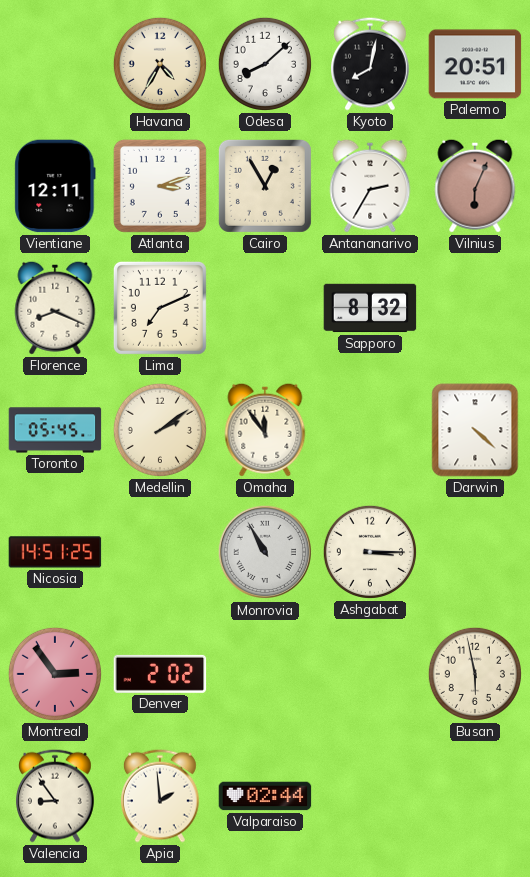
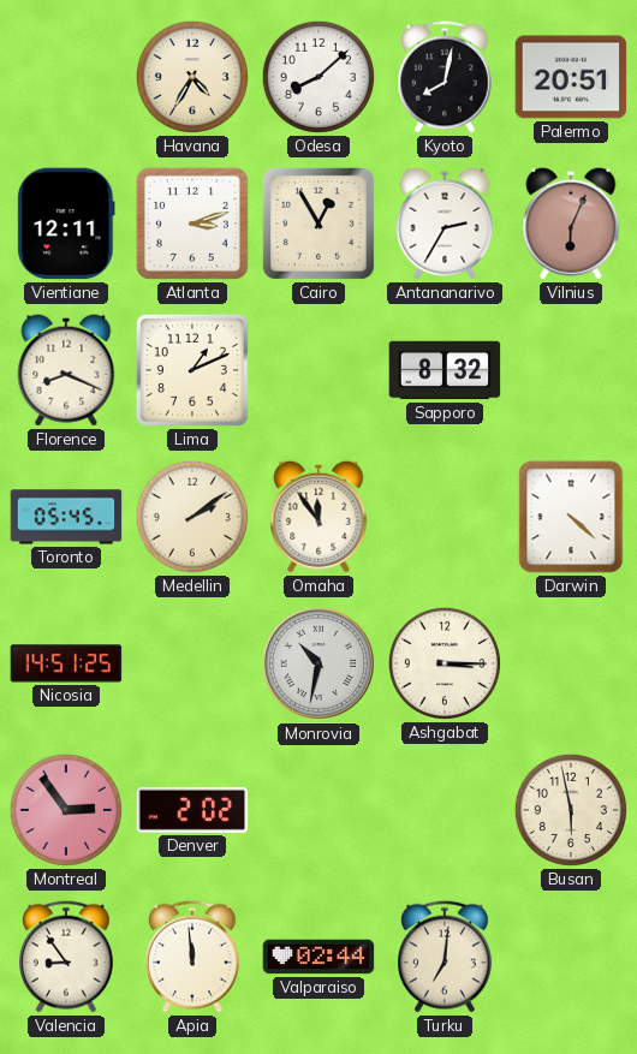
Lima: 7:11 -> 1:11
Monrovia: 10:55 -> 10:32
Apia: 1:59 -> 11:59
Turku: none -> 7:01
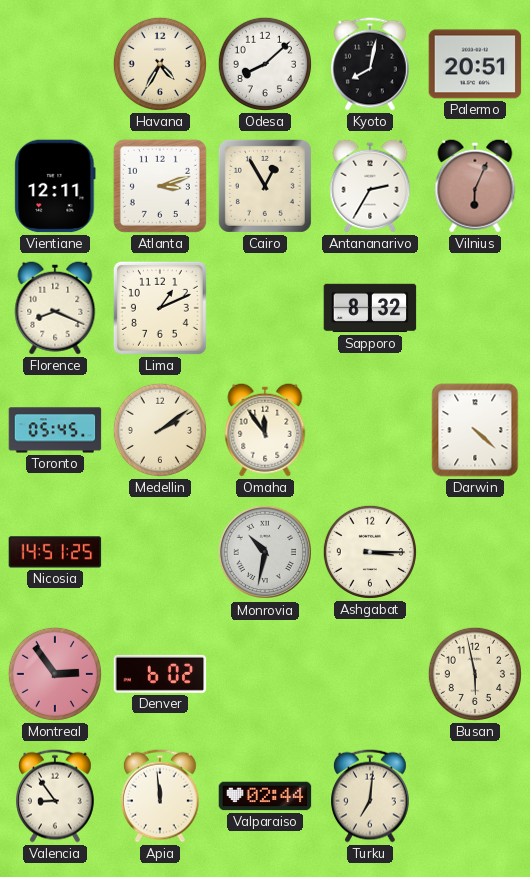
Denver: 2:02 -> 6:02
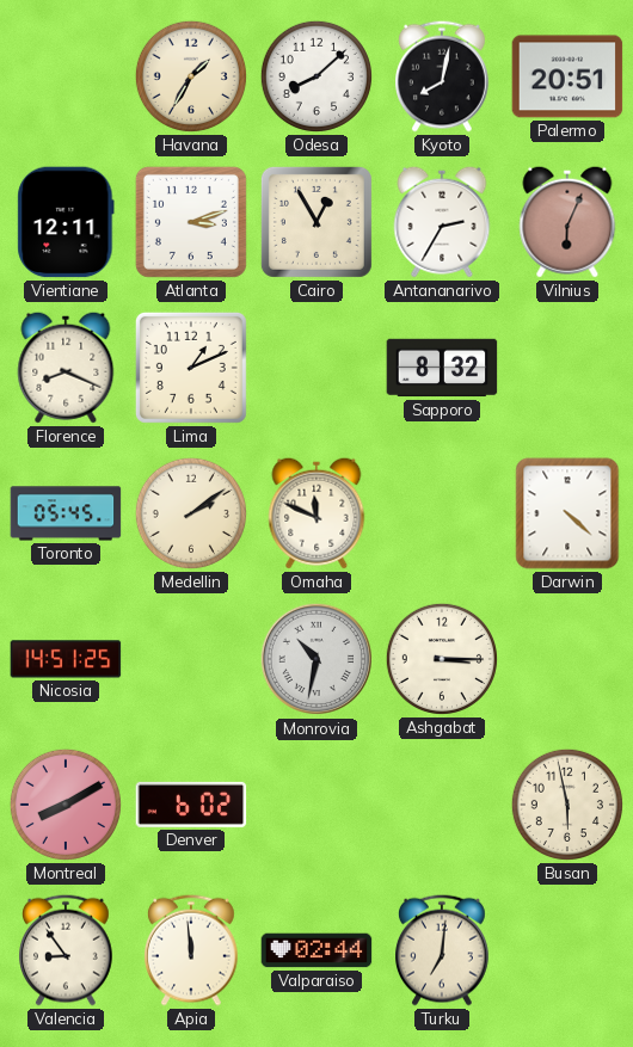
Havana: 4:35 -> 1:35
Omaha: 11:54 -> 11:49
Montreal: 2:54 -> 8:10
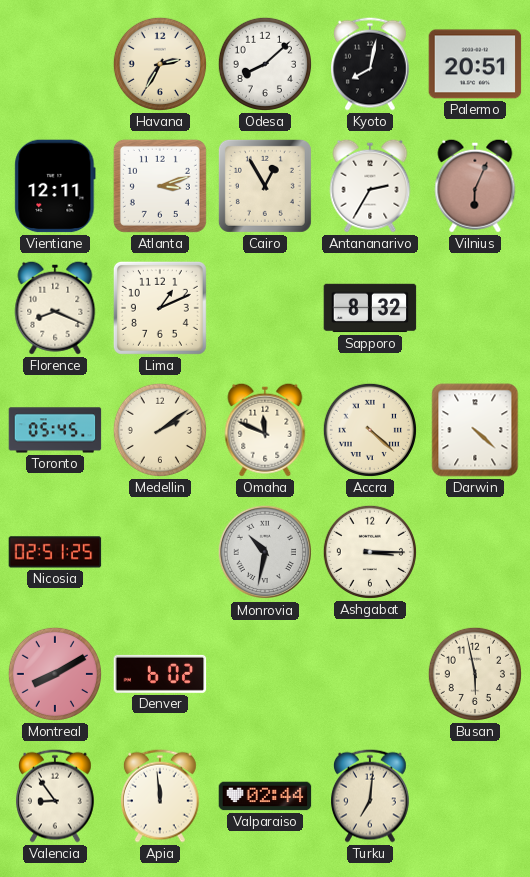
Havana: 1:35 -> 2:35
Accra: none -> 4:22
Nicosia: 14:51 -> 02:51
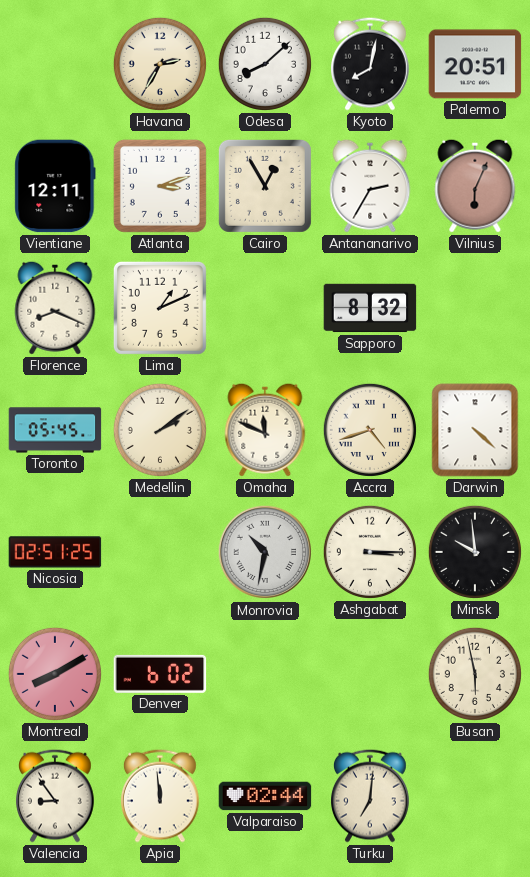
Accra: 4:22 -> 4:42
Minsk: none -> 9:59
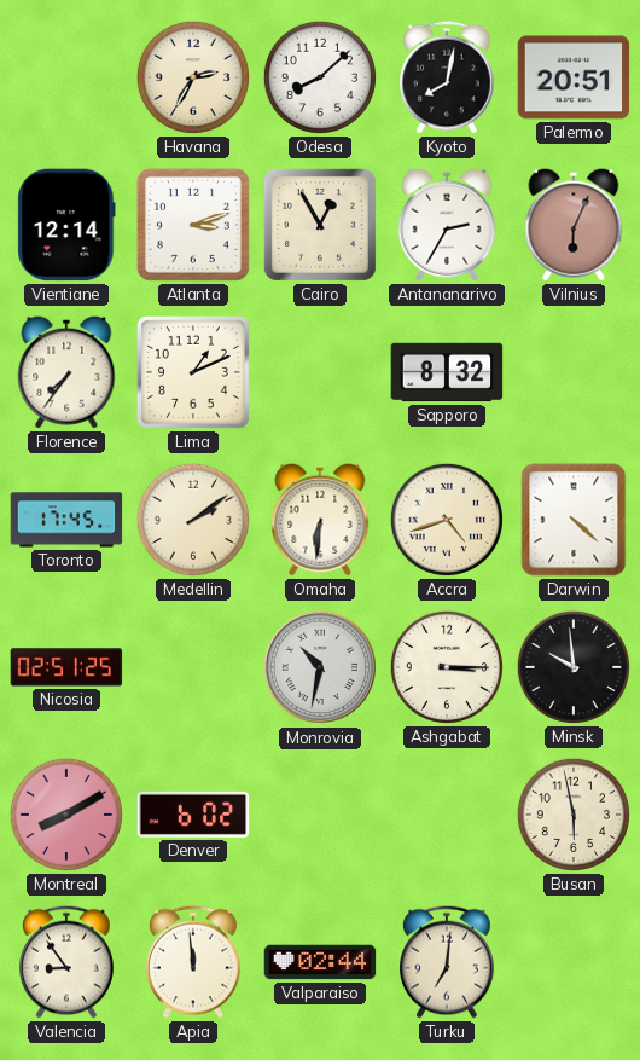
Vientiane: 12:11 -> 12:14
Florence: 8:19 -> 7:36
Toronto: 05:45 -> 17:45
Omaha: 11:49 -> 6:31
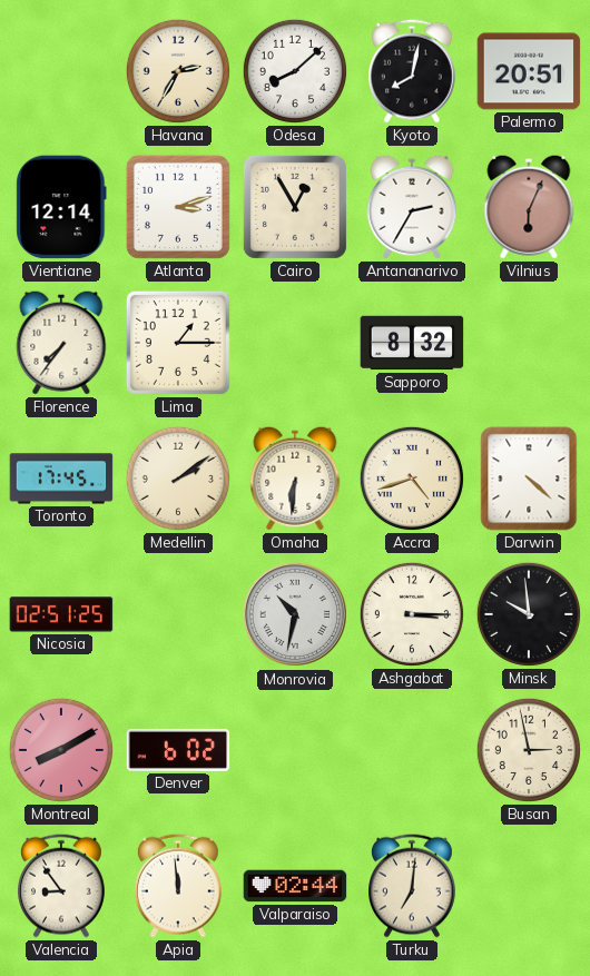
Lima: 1:11 -> 1:15
Busan: 5:58 -> 2:58
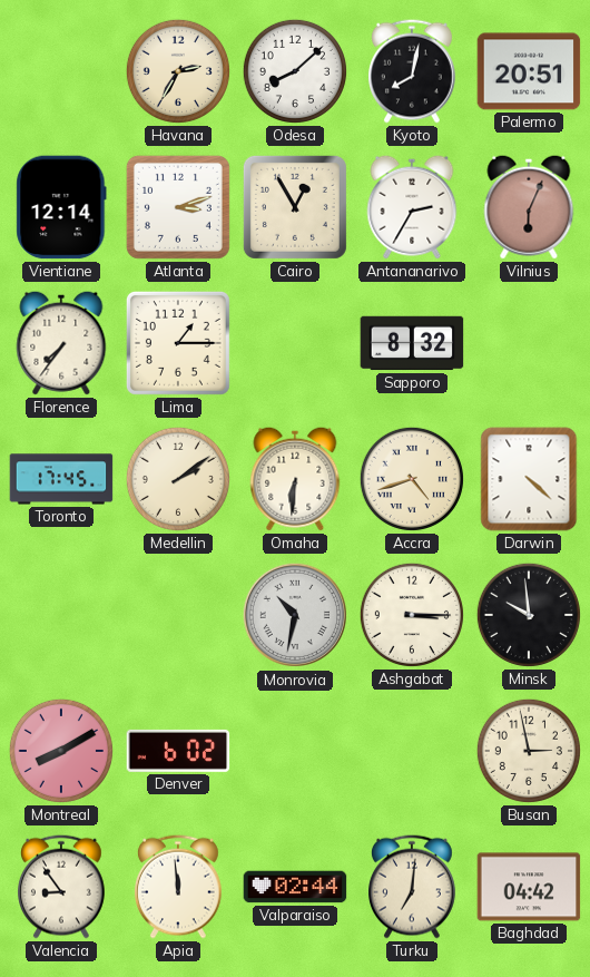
Nicosia: 02:51 -> none
Baghdad: none -> 04:42
